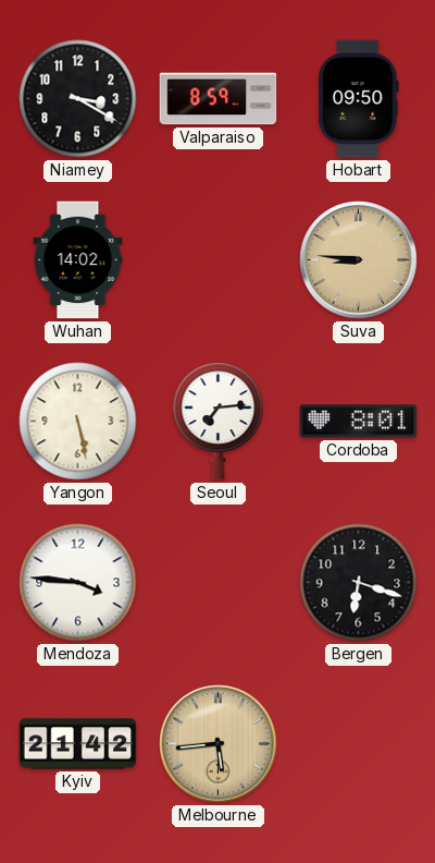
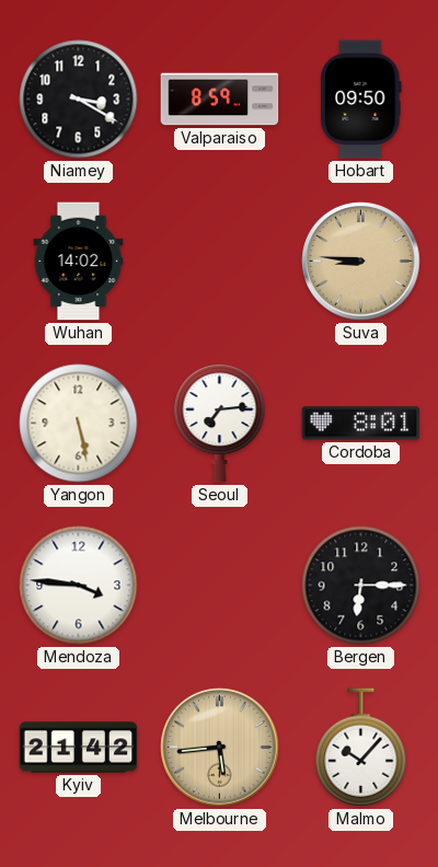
Bergen: 6:18 -> 6:15
Malmo: none -> 10:07
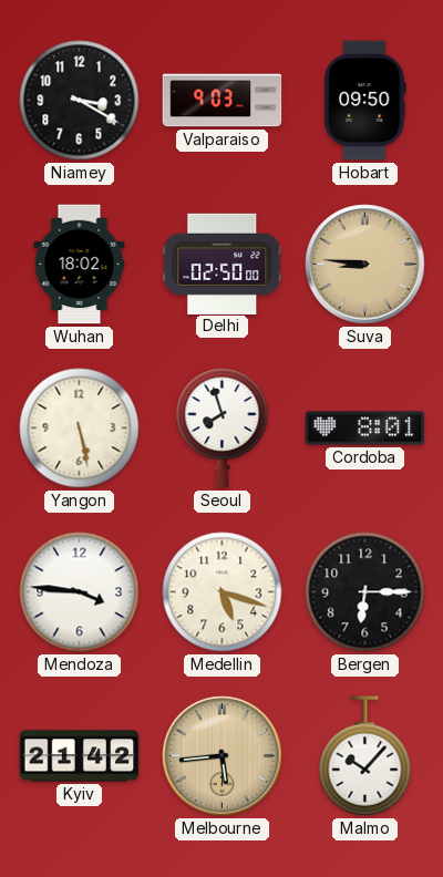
Valparaiso: 8:59 -> 9:03
Wuhan: 14:02 -> 18:02
Delhi: none -> 02:50
Seoul: 7:14 -> 7:57
Medellin: none -> 5:18
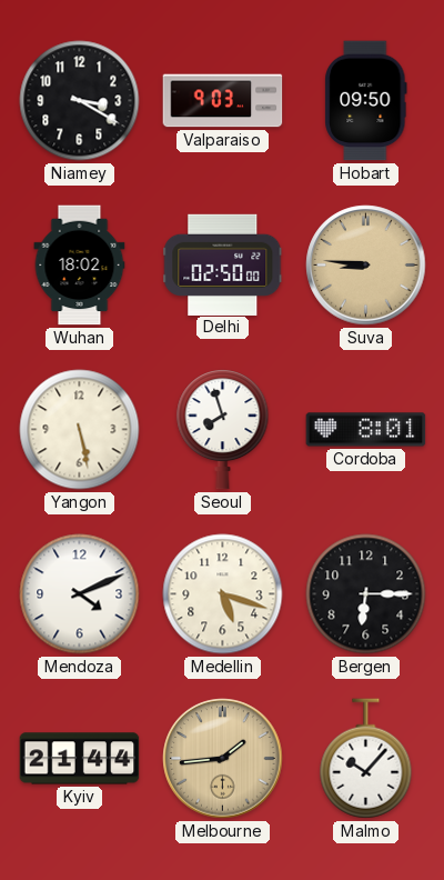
Mendoza: 3:46 -> 4:11
Kyiv: 21:42 -> 21:44
Melbourne: 5:44 -> 1:44
